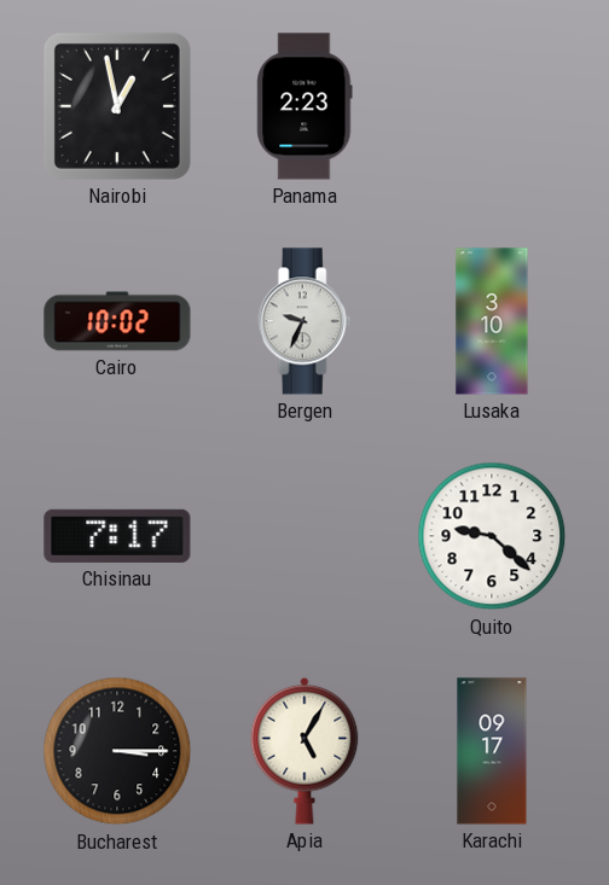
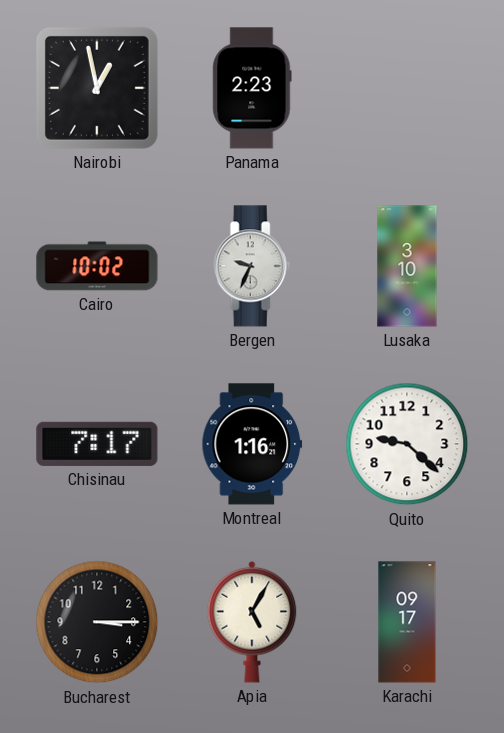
Montreal: none -> 1:16
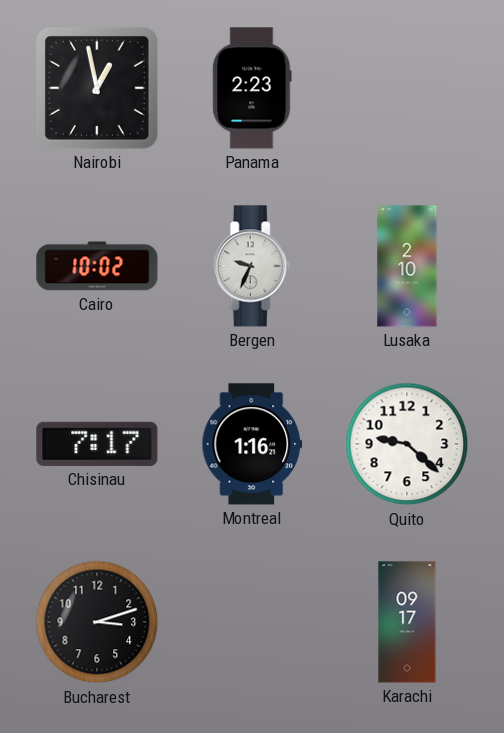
Lusaka: 3:10 -> 2:10
Bucharest: 3:15 -> 3:12
Apia: 5:05 -> none
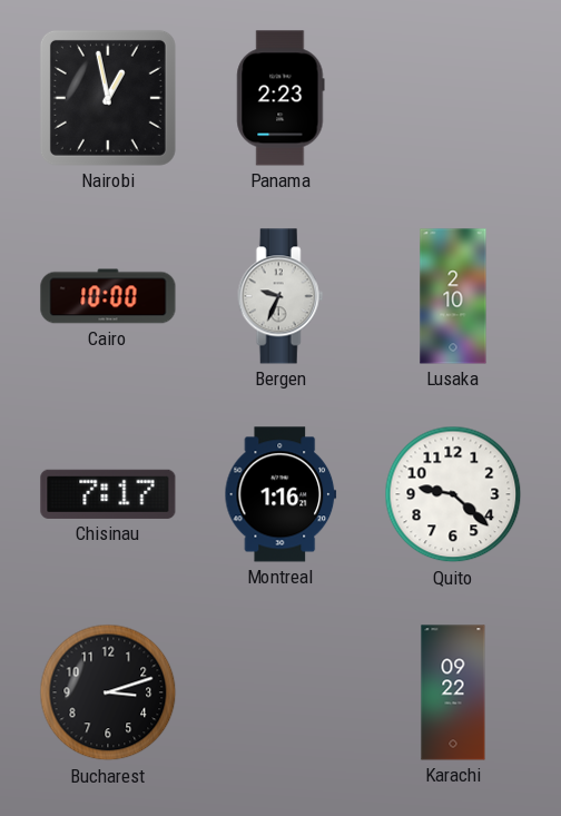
Cairo: 10:02 -> 10:00
Karachi: 09:17 -> 09:22
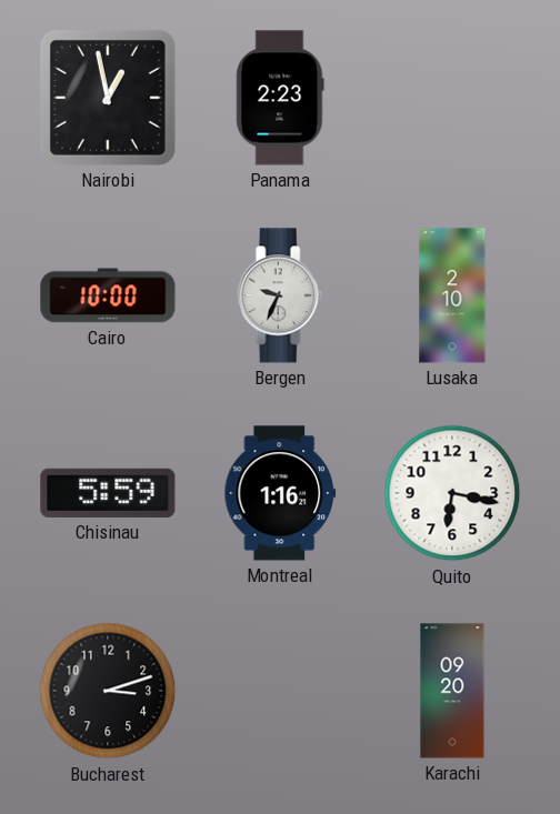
Chisinau: 7:17 -> 5:59
Quito: 9:22 -> 6:17
Karachi: 09:22 -> 09:20
